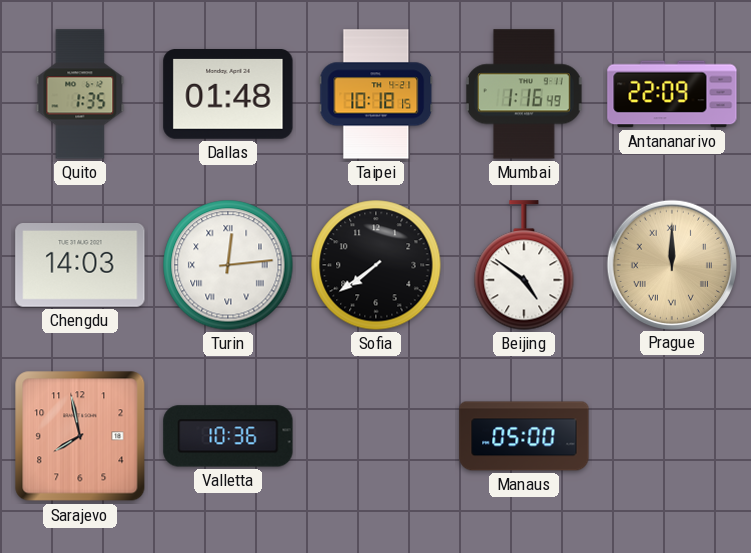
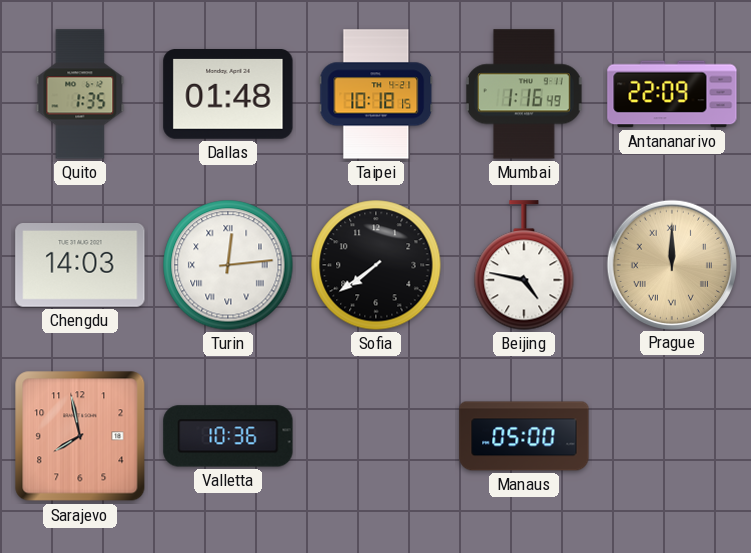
Beijing: 4:51 -> 4:47
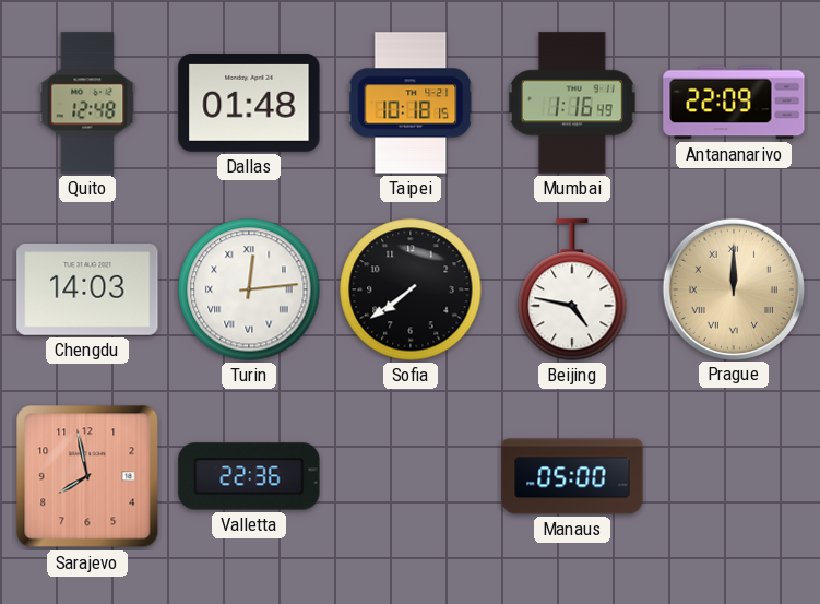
Quito: 1:35 -> 12:48
Valletta: 10:36 -> 22:36
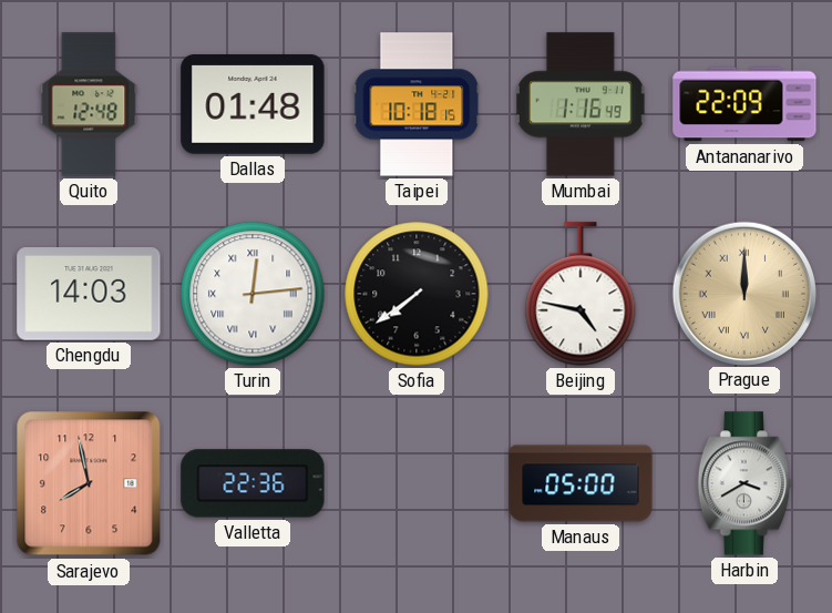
Harbin: none -> 3:40
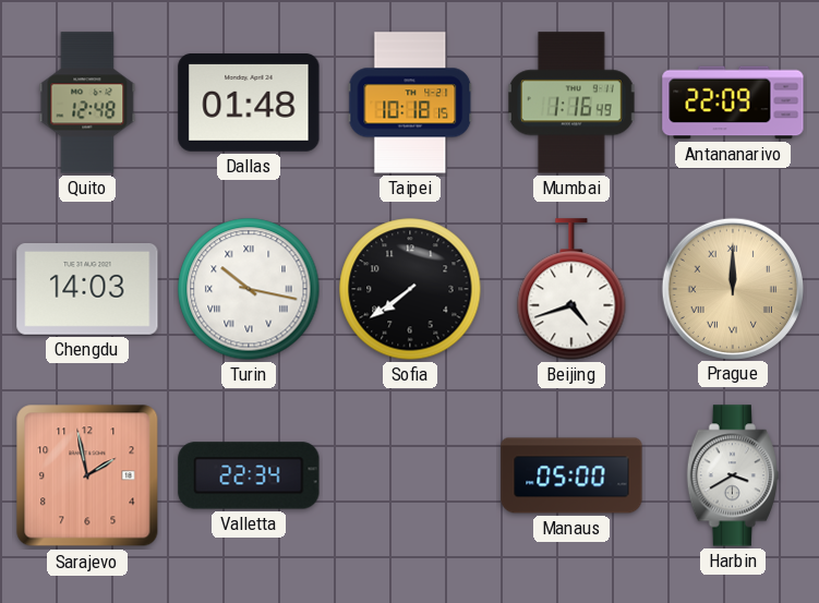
Turin: 12:14 -> 10:17
Beijing: 4:47 -> 4:42
Sarajevo: 7:58 -> 1:58
Valletta: 22:36 -> 22:34
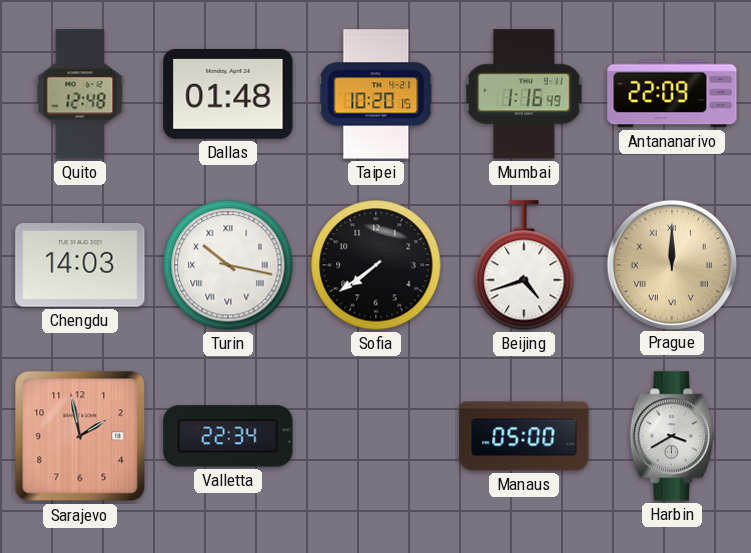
Taipei: 10:18 -> 10:20
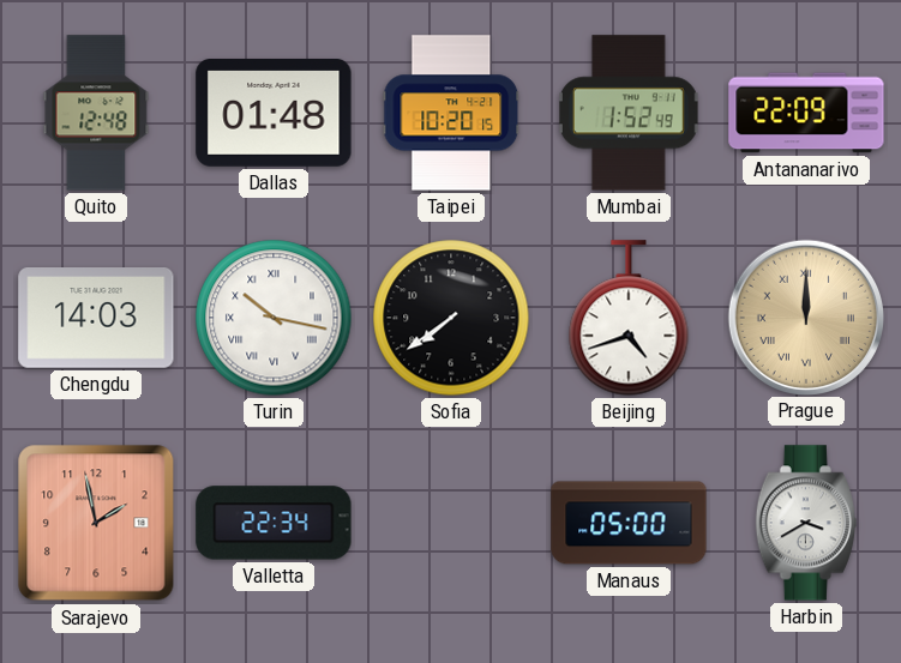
Mumbai: 1:16 -> 1:52
